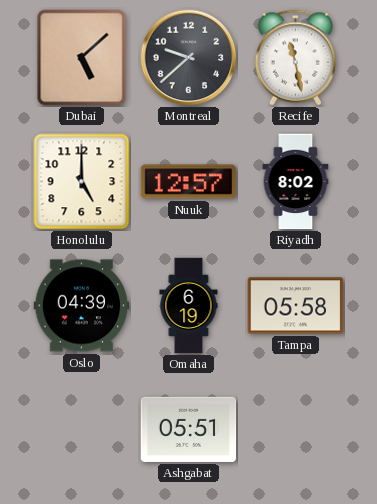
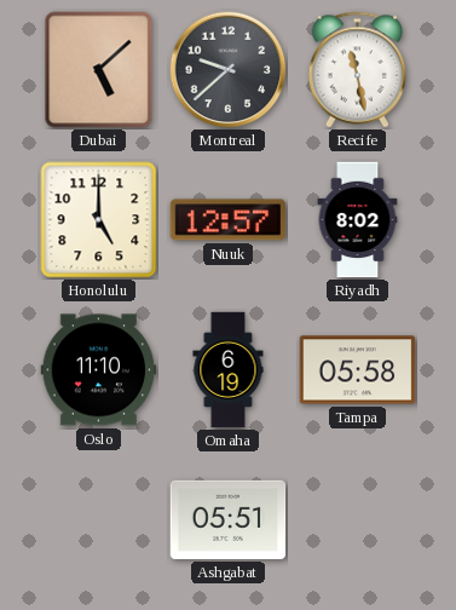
Oslo: 04:39 -> 11:10
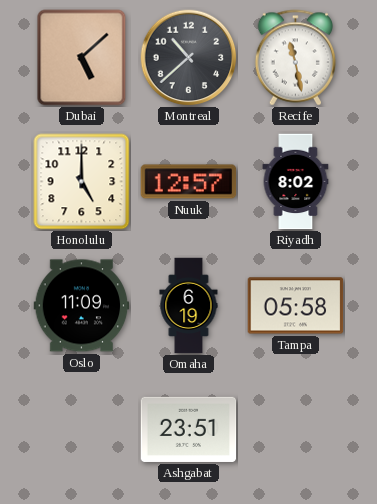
Montreal: 9:38 -> 10:38
Oslo: 11:10 -> 11:09
Ashgabat: 05:51 -> 23:51
